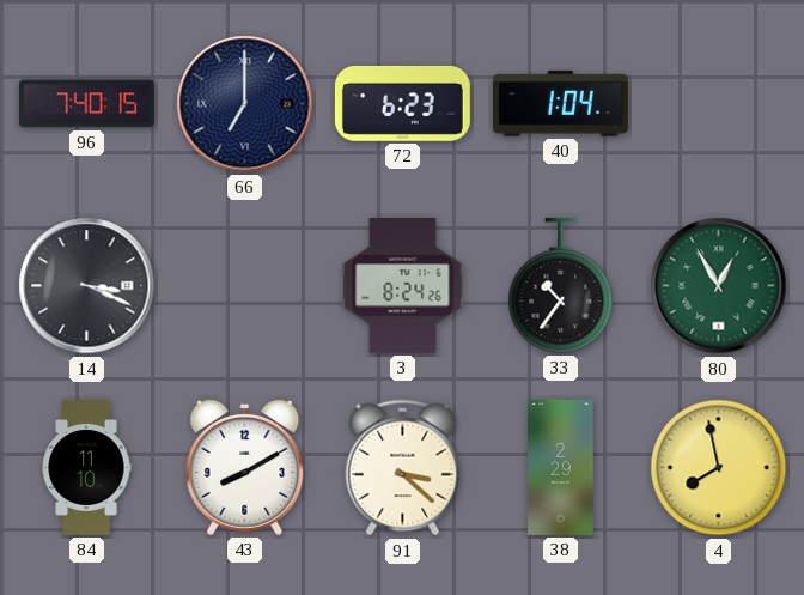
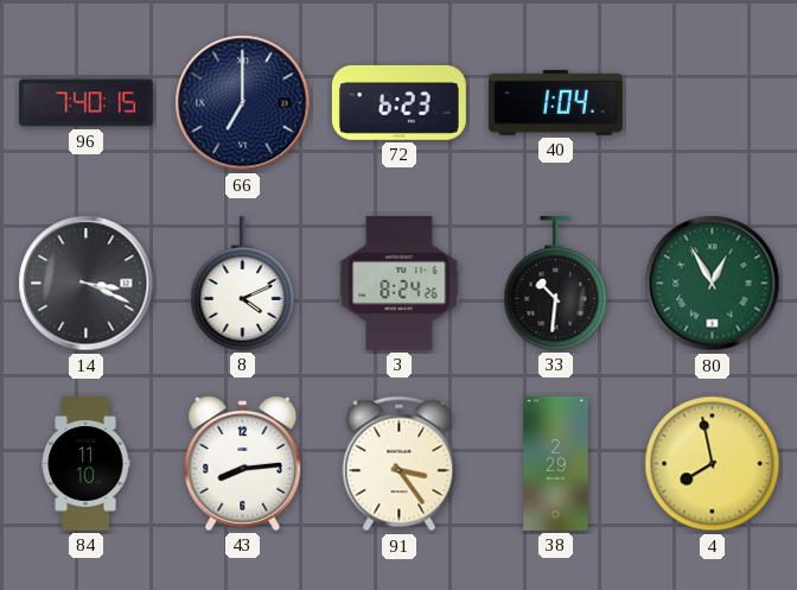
8: none -> 4:11
33: 10:36 -> 10:31
43: 8:10 -> 8:14
91: 3:22 -> 3:24
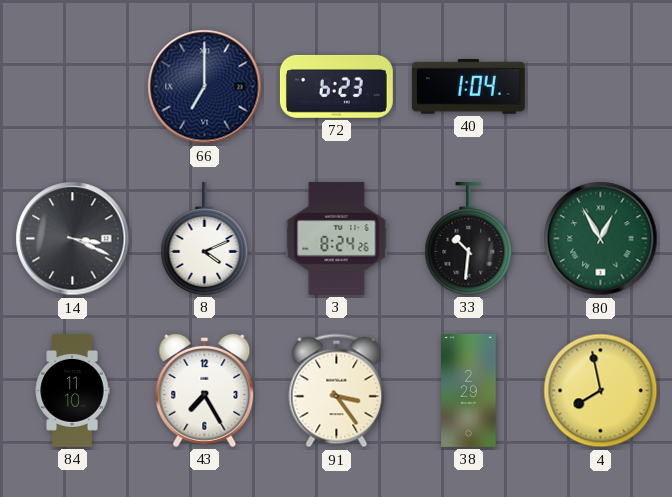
96: 7:40 -> none
43: 8:14 -> 7:25
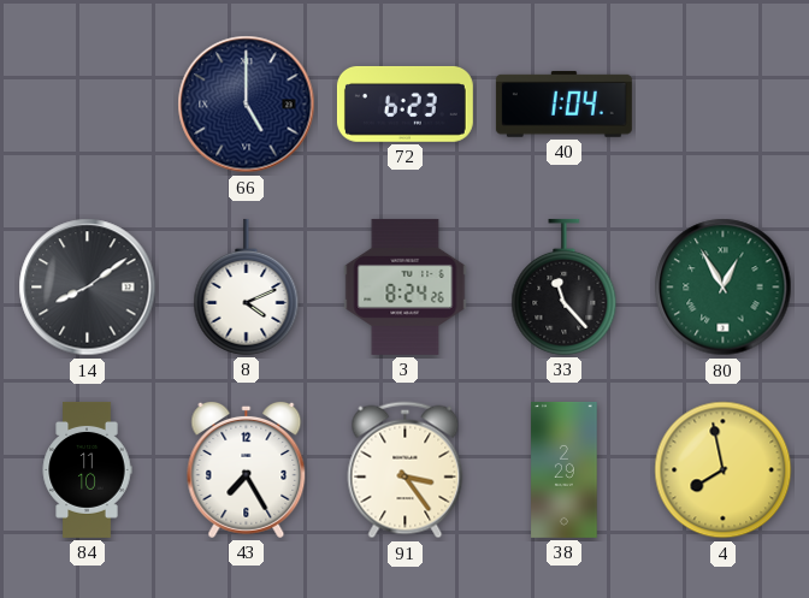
66: 7:00 -> 5:00
14: 3:19 -> 8:09
33: 10:31 -> 11:23
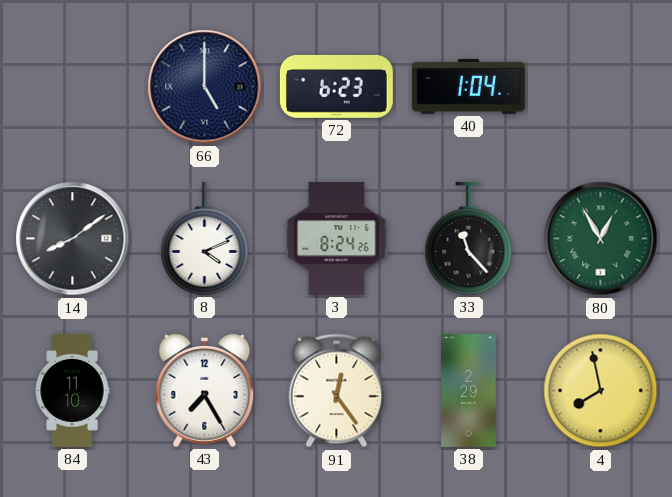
91: 3:24 -> 12:24
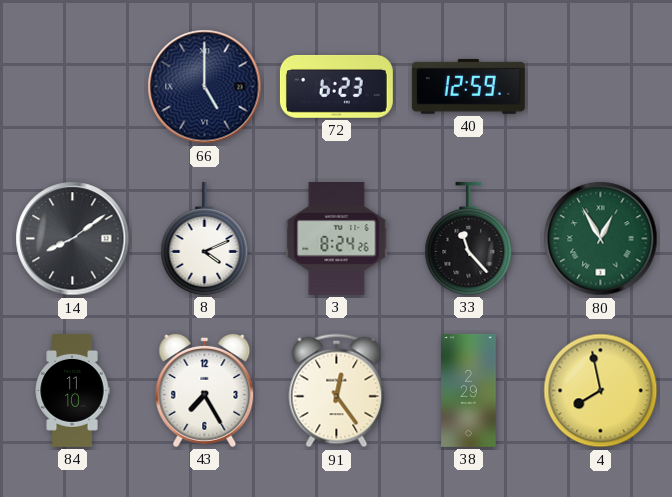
40: 1:04 -> 12:59
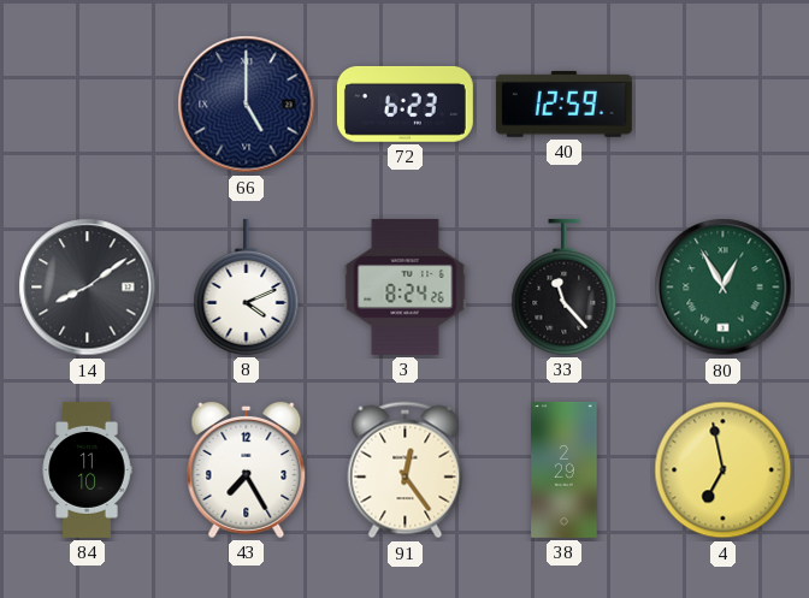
4: 7:58 -> 6:58
